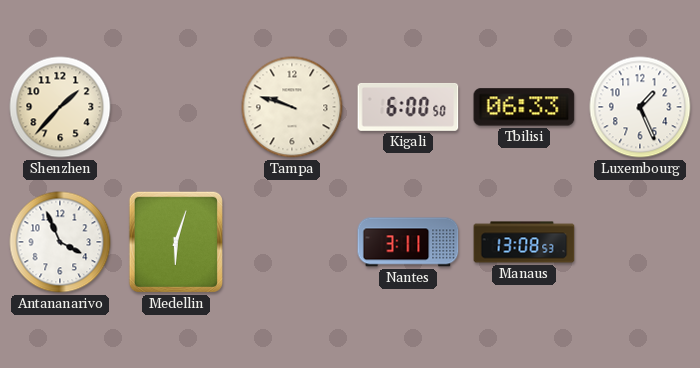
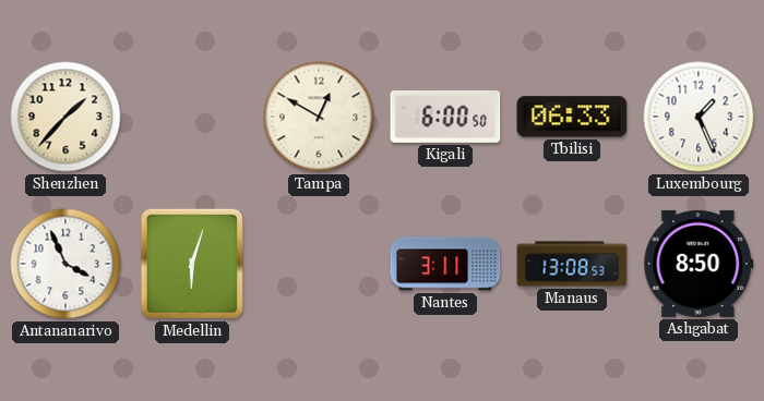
Tampa: 9:48 -> 12:50
Ashgabat: none -> 8:50
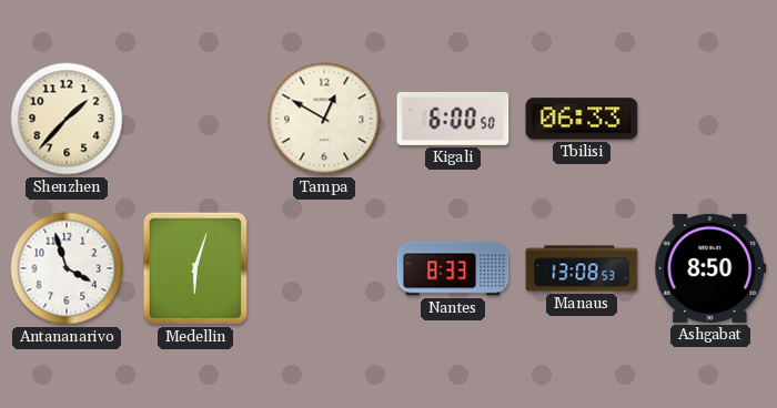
Luxembourg: 1:26 -> none
Antananarivo: 3:56 -> 3:57
Nantes: 3:11 -> 8:33
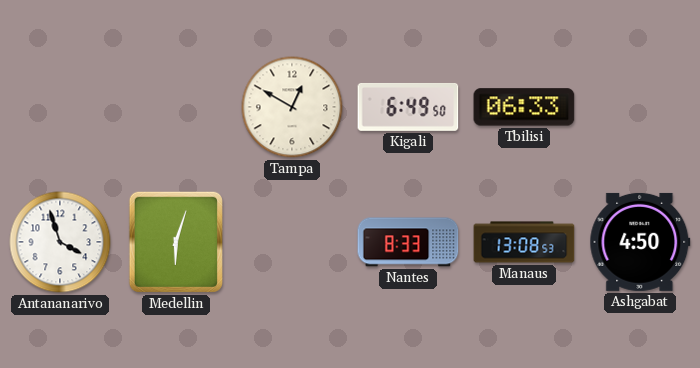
Shenzhen: 1:37 -> none
Kigali: 6:00 -> 6:49
Ashgabat: 8:50 -> 4:50
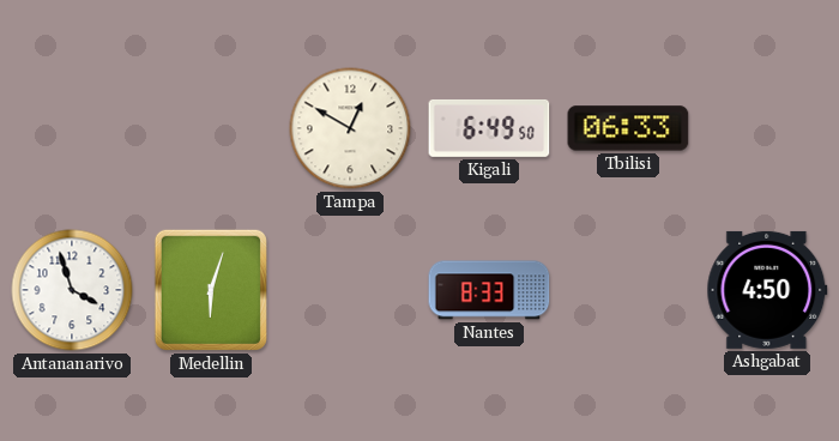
Manaus: 13:08 -> none
